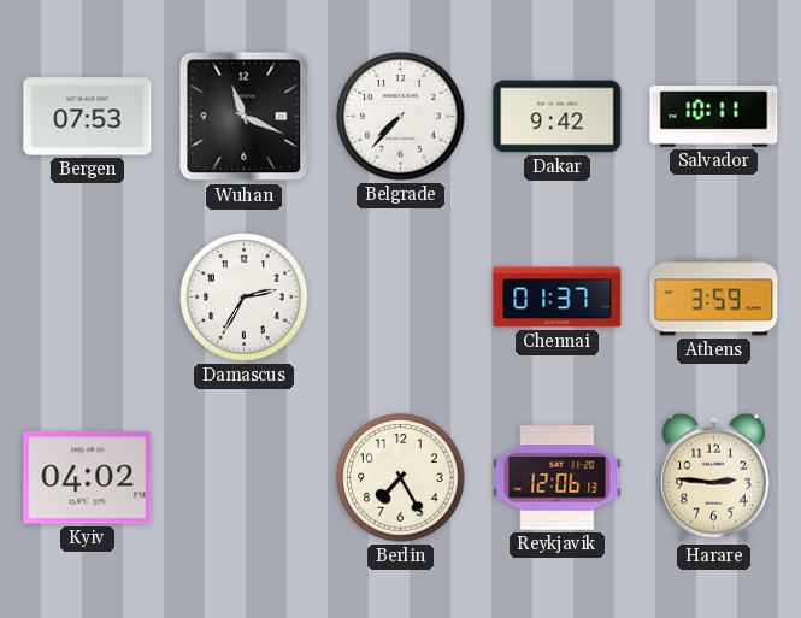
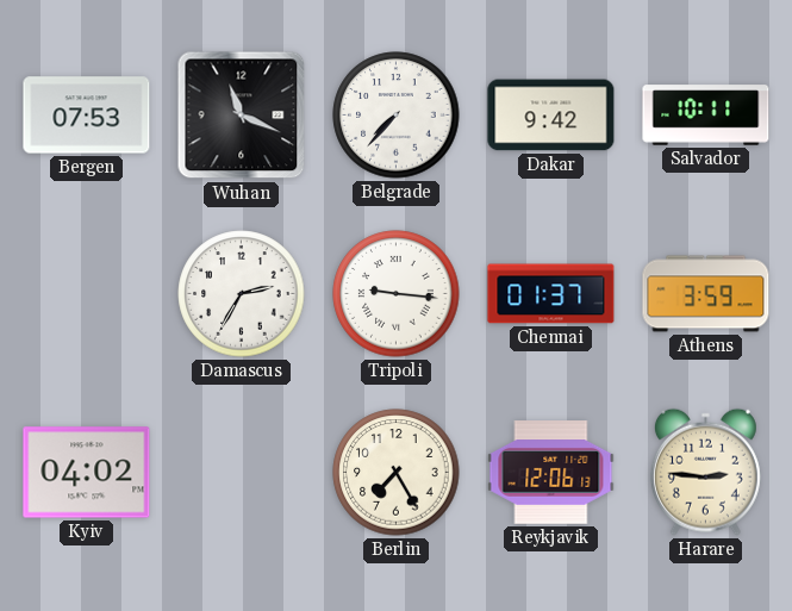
Tripoli: none -> 9:16
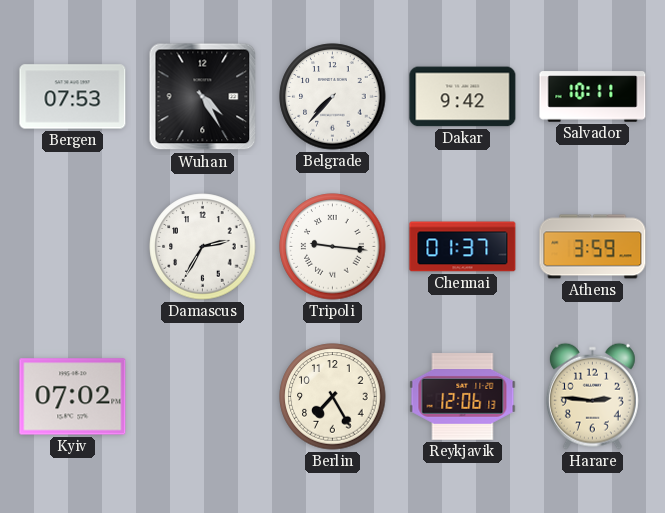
Wuhan: 11:19 -> 4:25
Kyiv: 04:02 -> 07:02
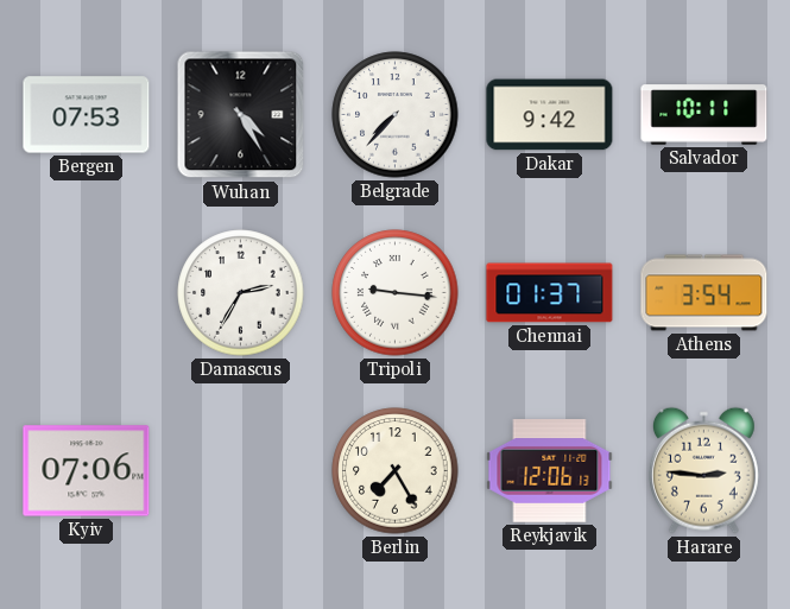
Athens: 3:59 -> 3:54
Kyiv: 07:02 -> 07:06
